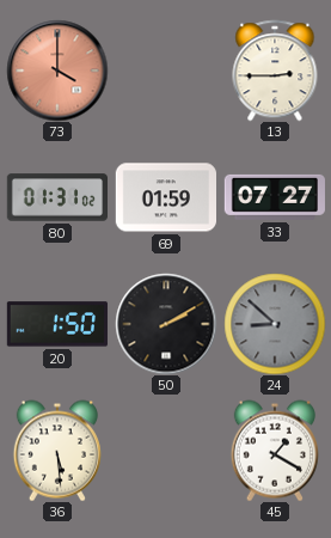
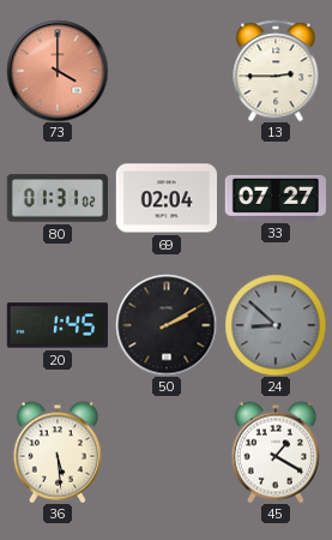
69: 01:59 -> 02:04
20: 1:50 -> 1:45
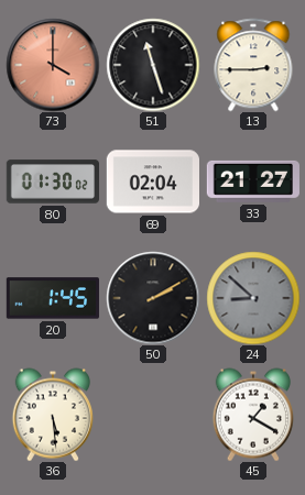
51: none -> 11:27
80: 01:31 -> 01:30
33: 07:27 -> 21:27
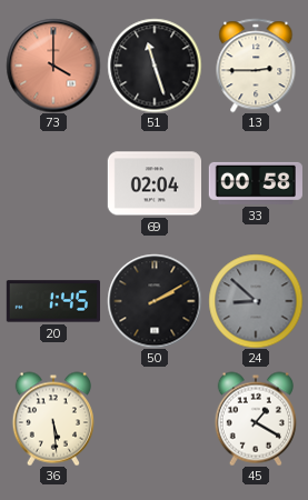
80: 01:30 -> none
33: 21:27 -> 00:58
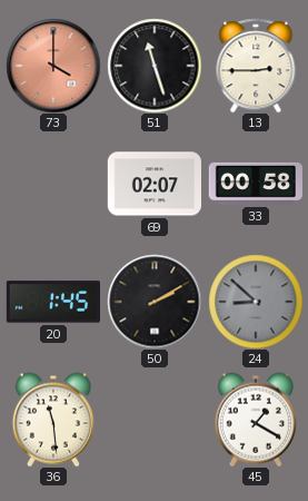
69: 02:04 -> 02:07
36: 5:29 -> 11:29
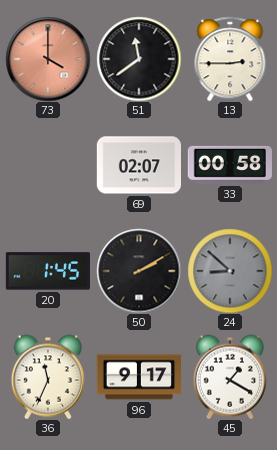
51: 11:27 -> 11:39
36: 11:29 -> 11:34
96: none -> 9:17
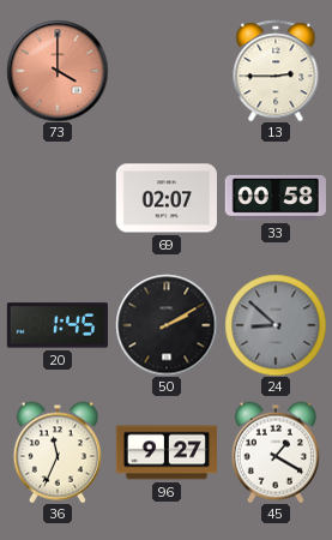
51: 11:39 -> none
96: 9:17 -> 9:27
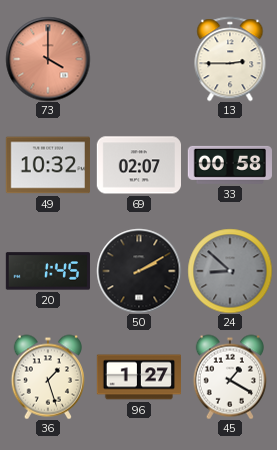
49: none -> 10:32
36: 11:34 -> 1:27
96: 9:27 -> 1:27
